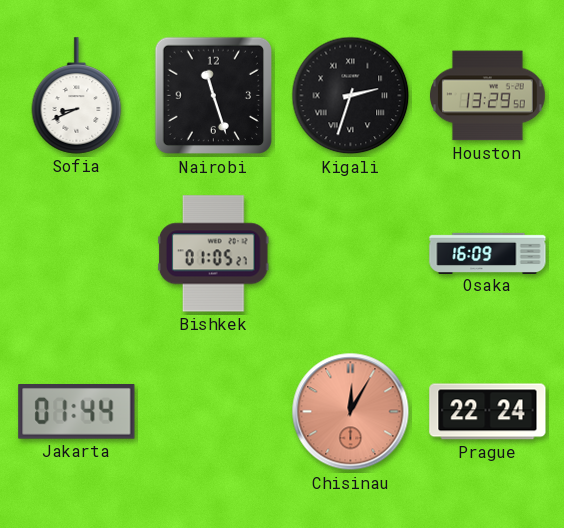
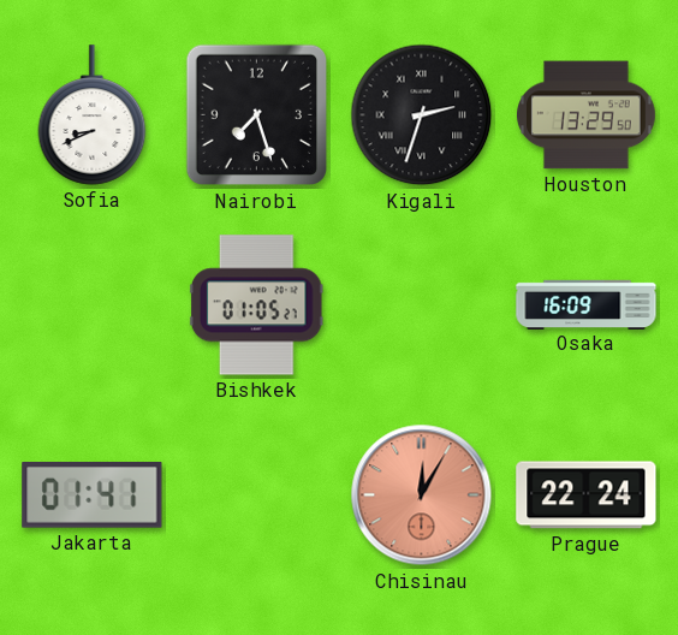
Nairobi: 11:27 -> 7:27
Jakarta: 01:44 -> 01:41
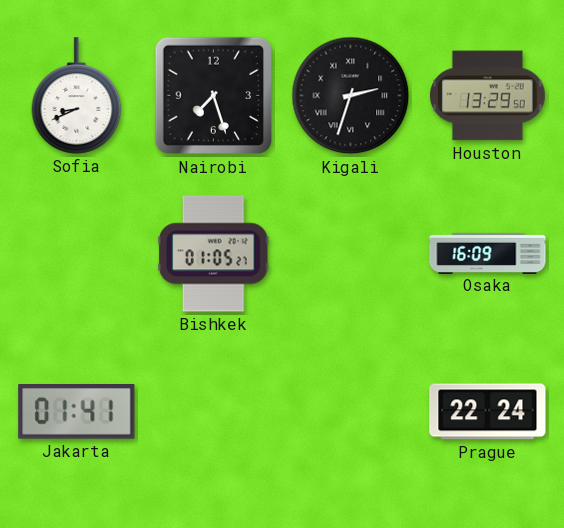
Chisinau: 12:05 -> none
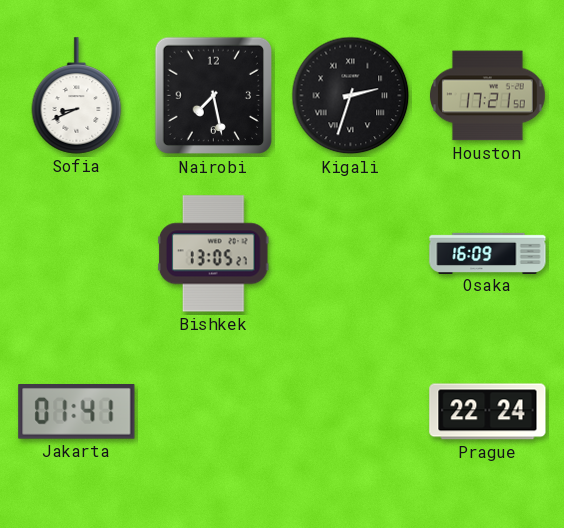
Nairobi: 7:27 -> 7:28
Houston: 13:29 -> 17:21
Bishkek: 01:05 -> 13:05
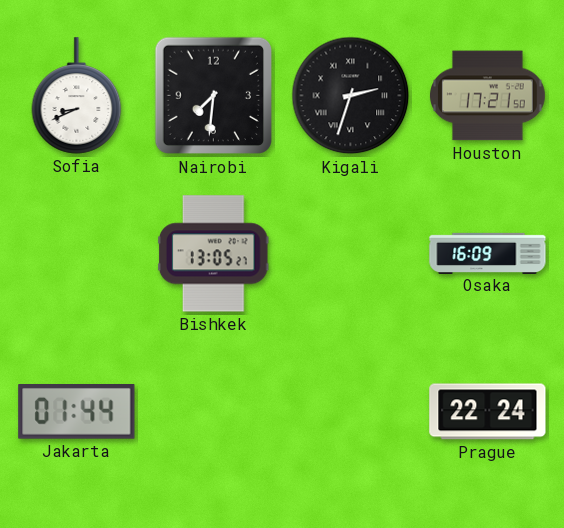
Nairobi: 7:28 -> 7:31
Jakarta: 01:41 -> 01:44
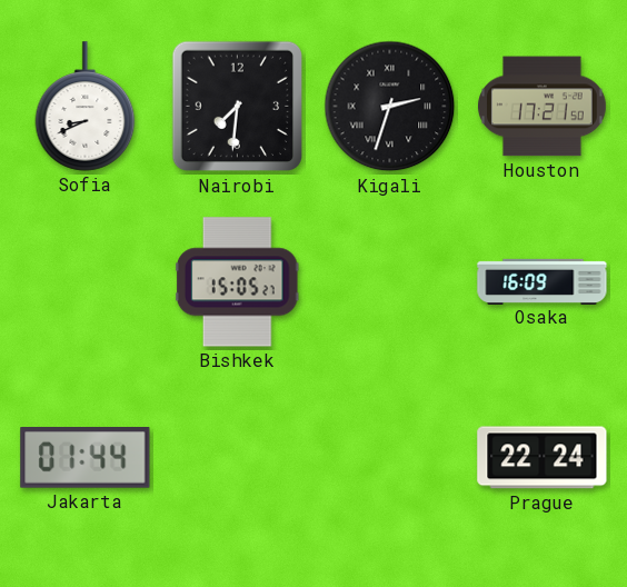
Bishkek: 13:05 -> 15:05
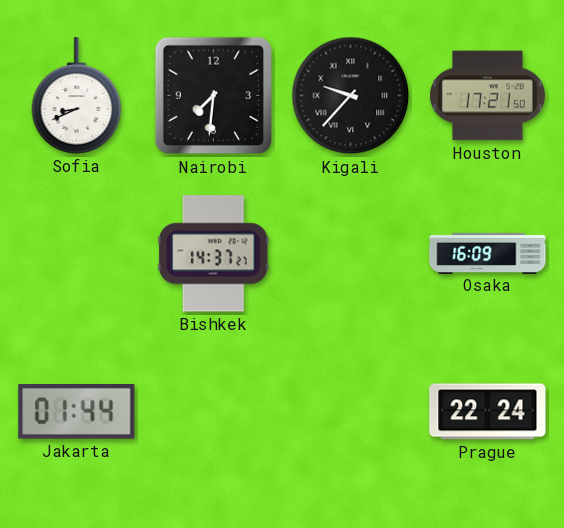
Kigali: 2:33 -> 9:37
Bishkek: 15:05 -> 14:37
